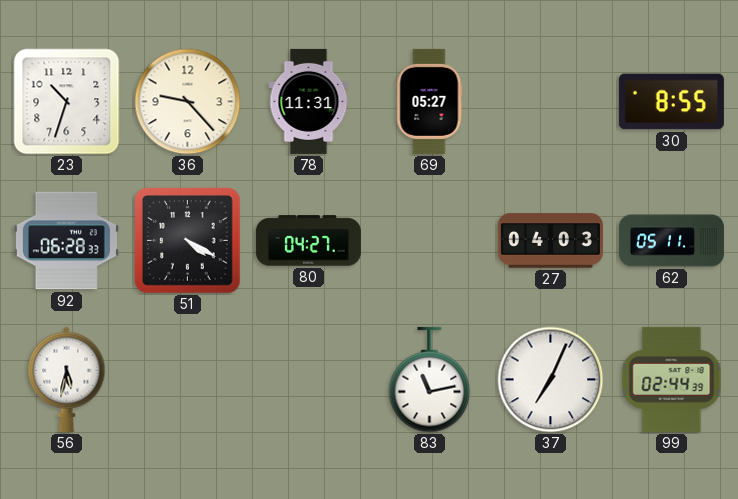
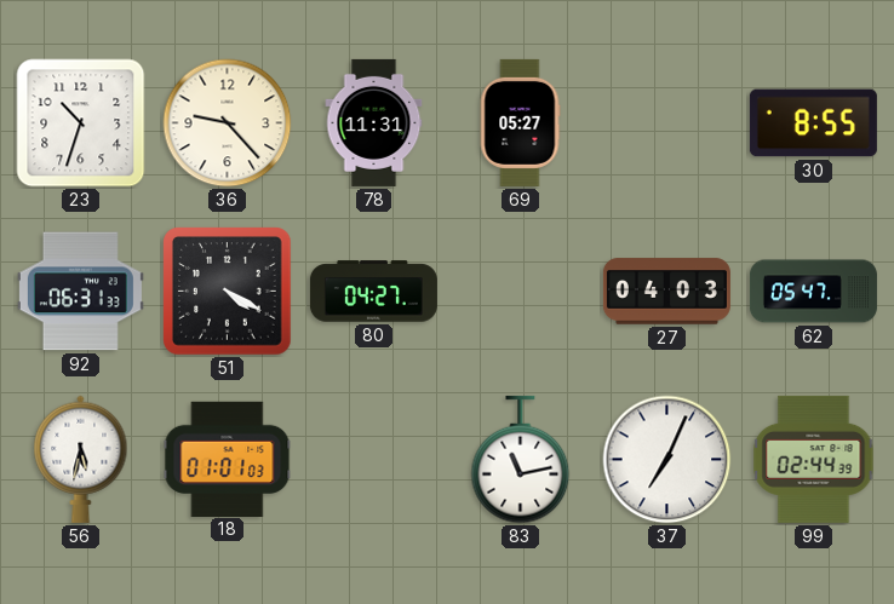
92: 06:28 -> 06:31
62: 05:11 -> 05:47
18: none -> 01:01
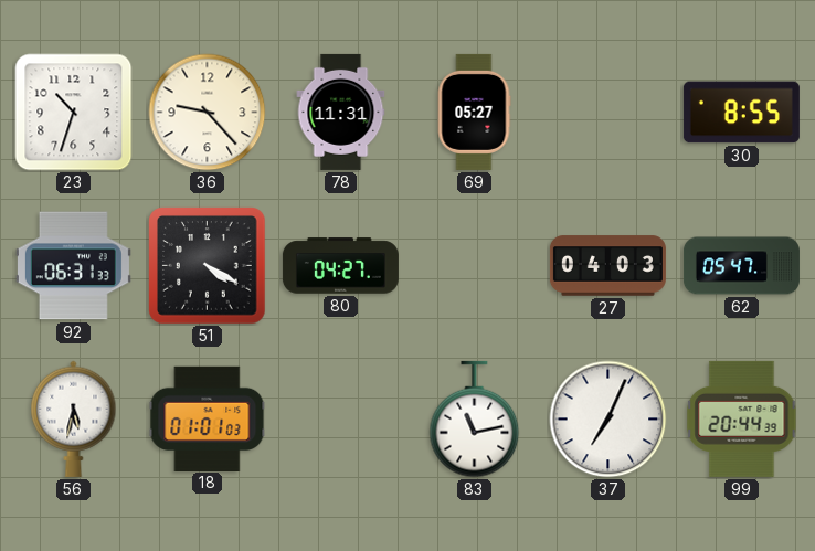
99: 02:44 -> 20:44
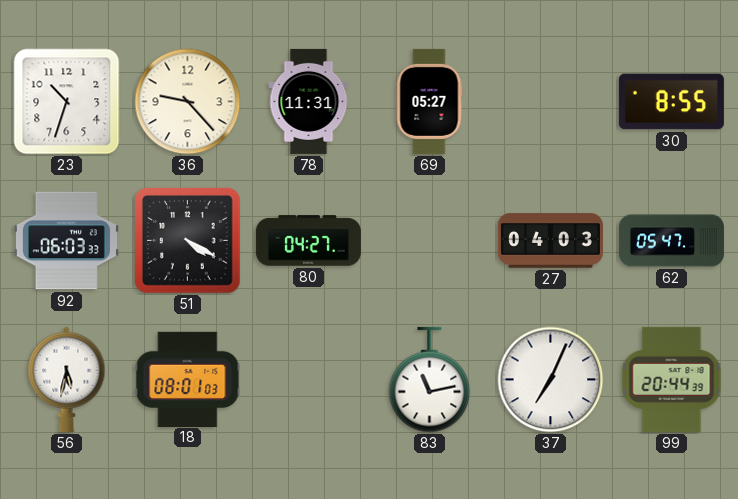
92: 06:31 -> 06:03
18: 01:01 -> 08:01
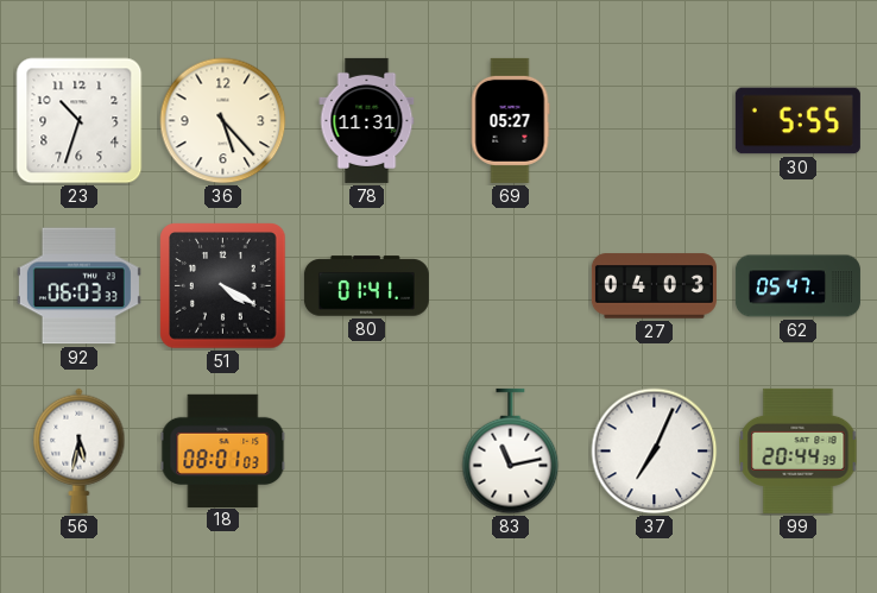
36: 9:23 -> 5:23
30: 8:55 -> 5:55
80: 04:27 -> 01:41
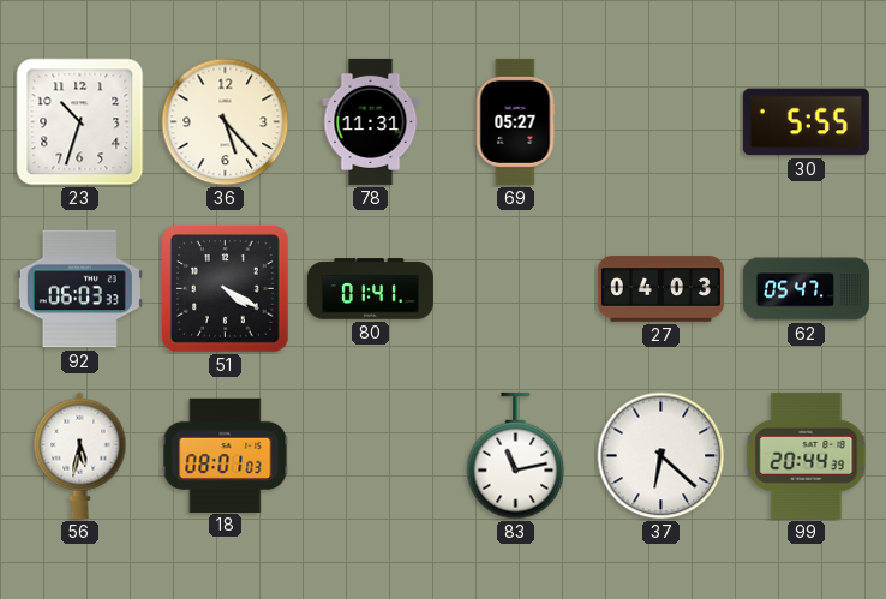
37: 7:04 -> 6:22
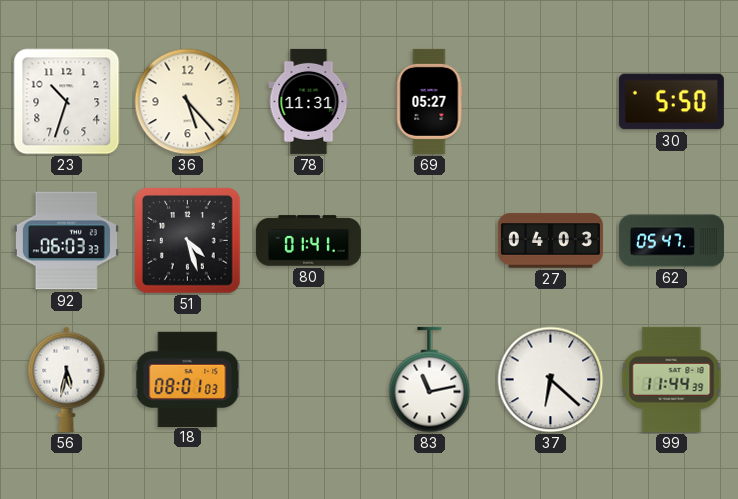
30: 5:55 -> 5:50
51: 4:20 -> 4:27
99: 20:44 -> 11:44
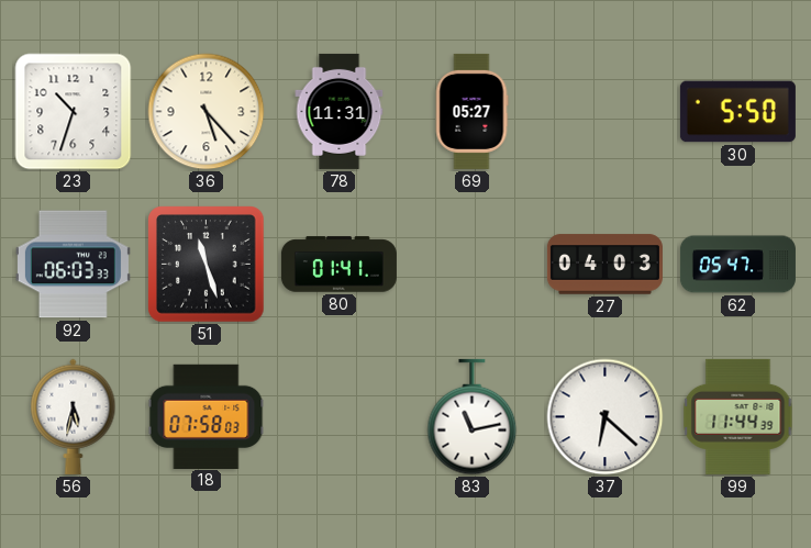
51: 4:27 -> 11:27
18: 08:01 -> 07:58
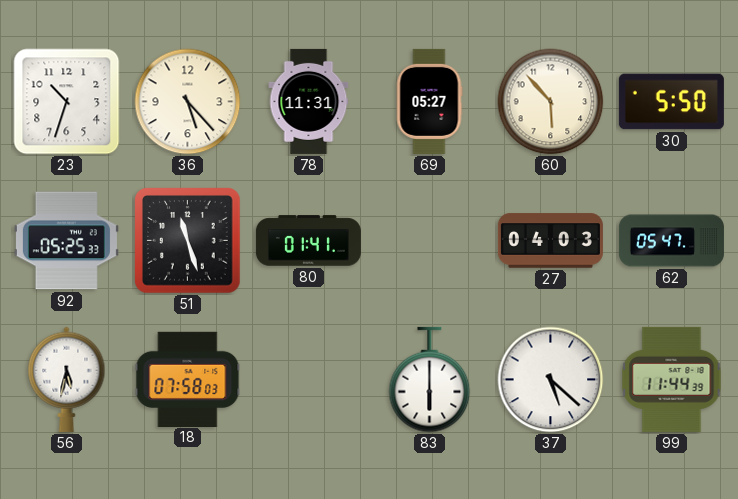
60: none -> 5:53
92: 06:03 -> 05:25
83: 11:13 -> 6:00
37: 6:22 -> 5:22
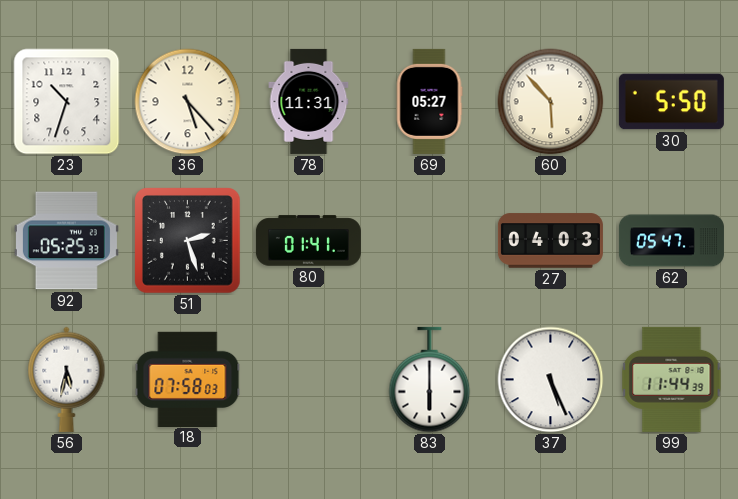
51: 11:27 -> 2:27
37: 5:22 -> 5:26
